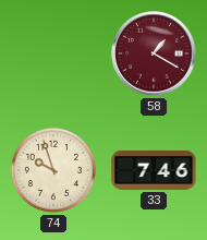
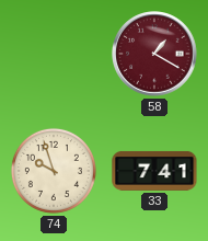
33: 7:46 -> 7:41
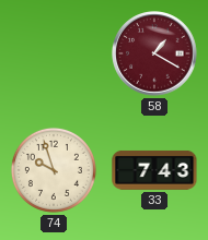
33: 7:41 -> 7:43
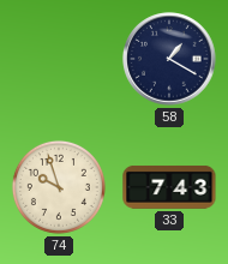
58 dial: burgundy -> navy
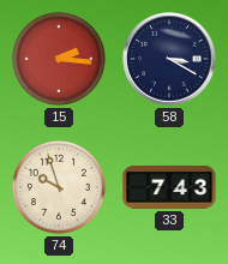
15: none -> 2:16
58: 1:20 -> 3:20
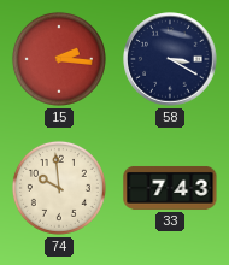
74: 9:57 -> 9:59
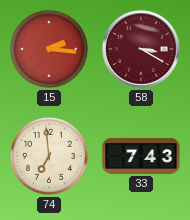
58 dial: navy -> burgundy
74: 9:59 -> 6:59
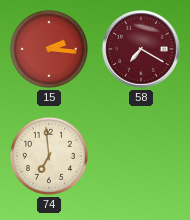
58: 3:20 -> 7:20
33: 7:43 -> none
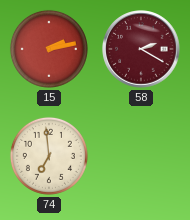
15: 2:16 -> 2:13
58: 7:20 -> 2:20
